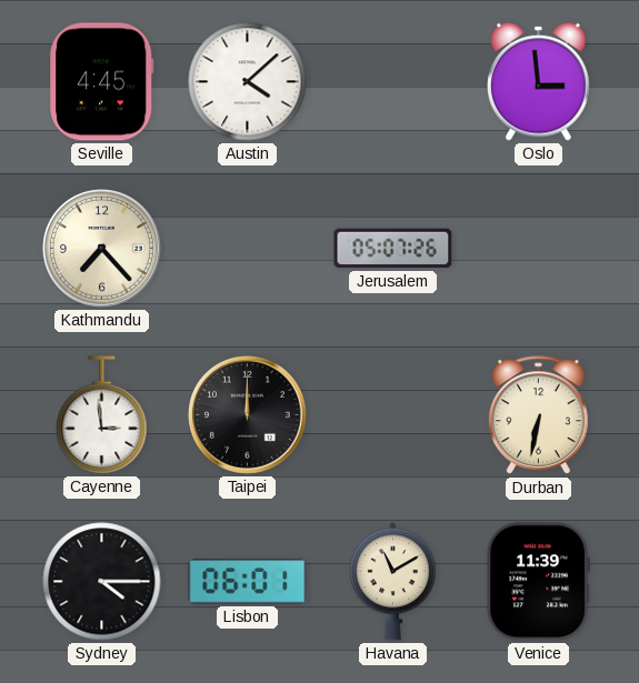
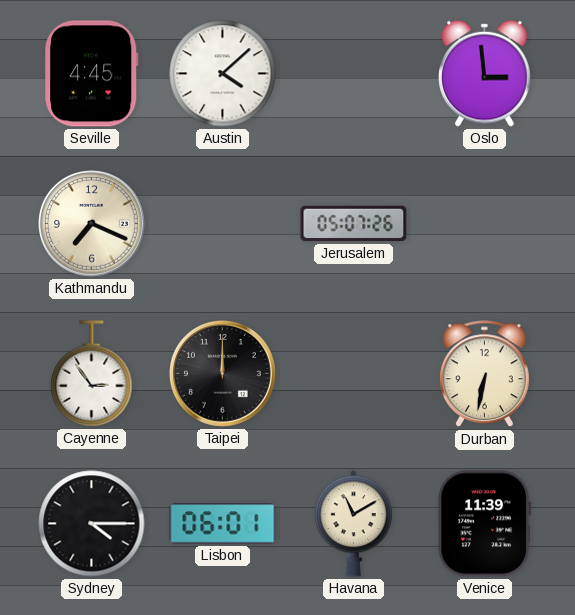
Kathmandu: 7:23 -> 7:19
Cayenne: 2:59 -> 2:54
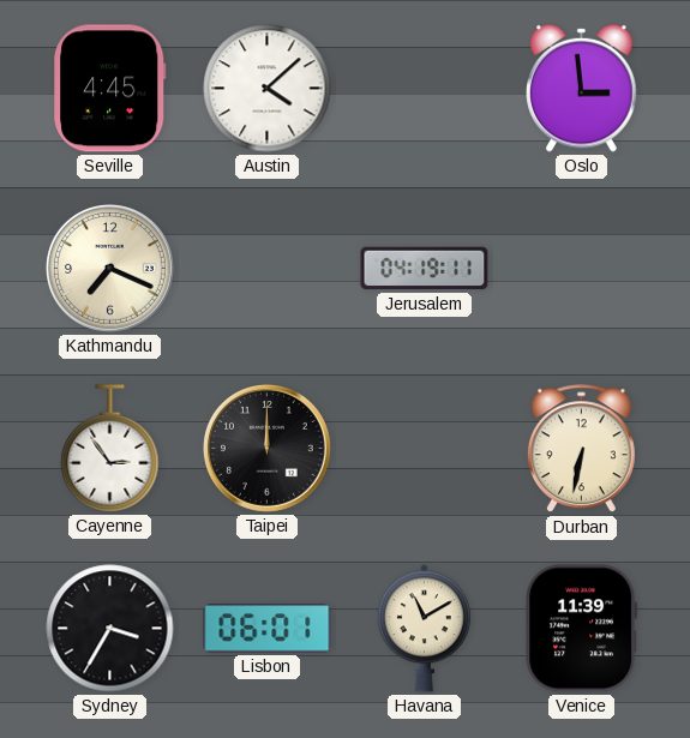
Jerusalem: 05:07 -> 04:19
Sydney: 4:15 -> 3:35
